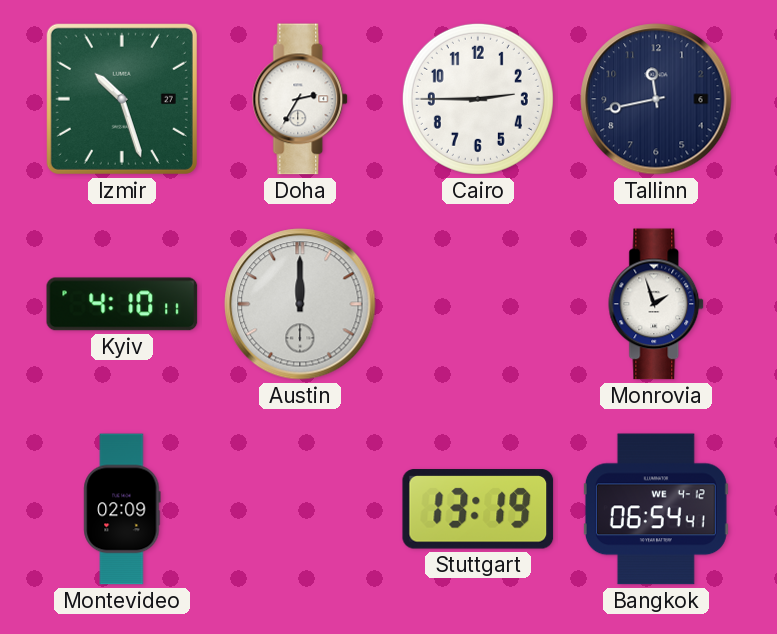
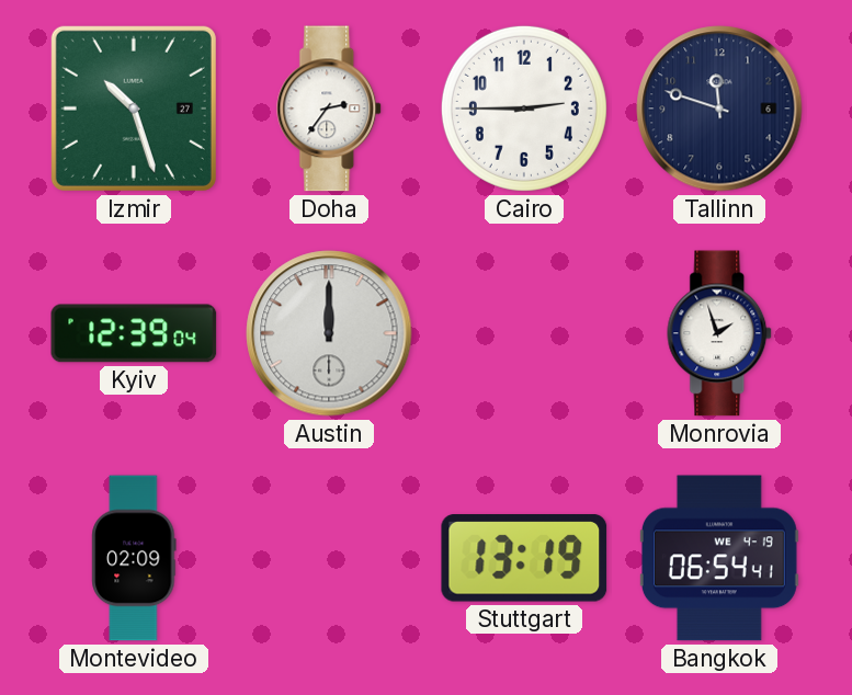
Doha: 2:35 -> 2:36
Tallinn: 11:43 -> 11:48
Kyiv: 4:10 -> 12:39
Bangkok date: WE 4-12 -> WE 4-19
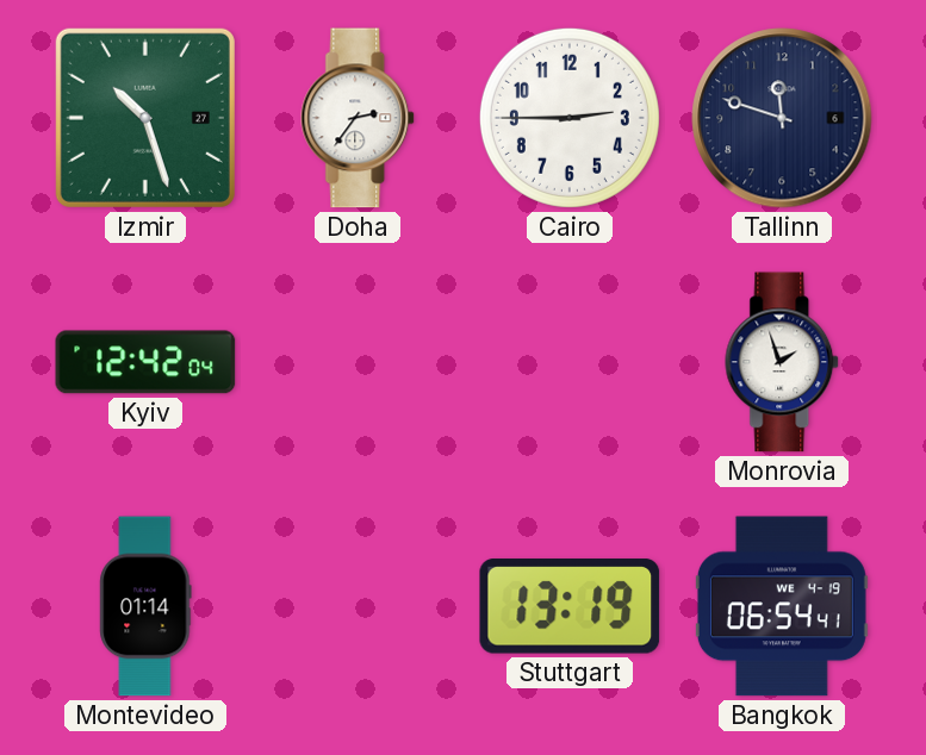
Kyiv: 12:39 -> 12:42
Austin: 12:00 -> none
Montevideo: 02:09 -> 01:14
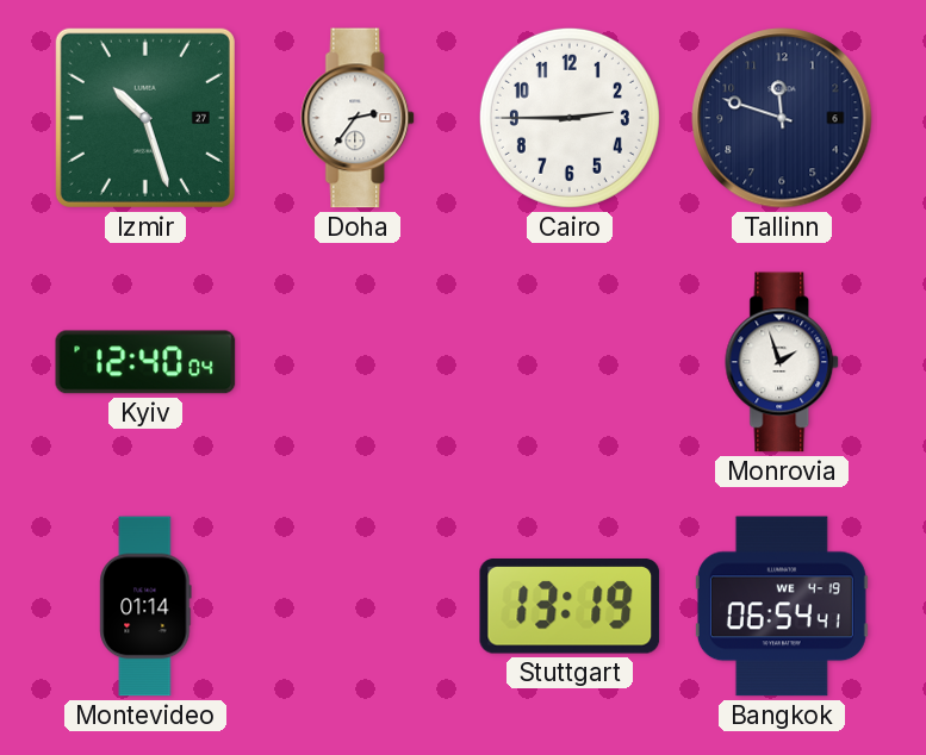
Kyiv: 12:42 -> 12:40
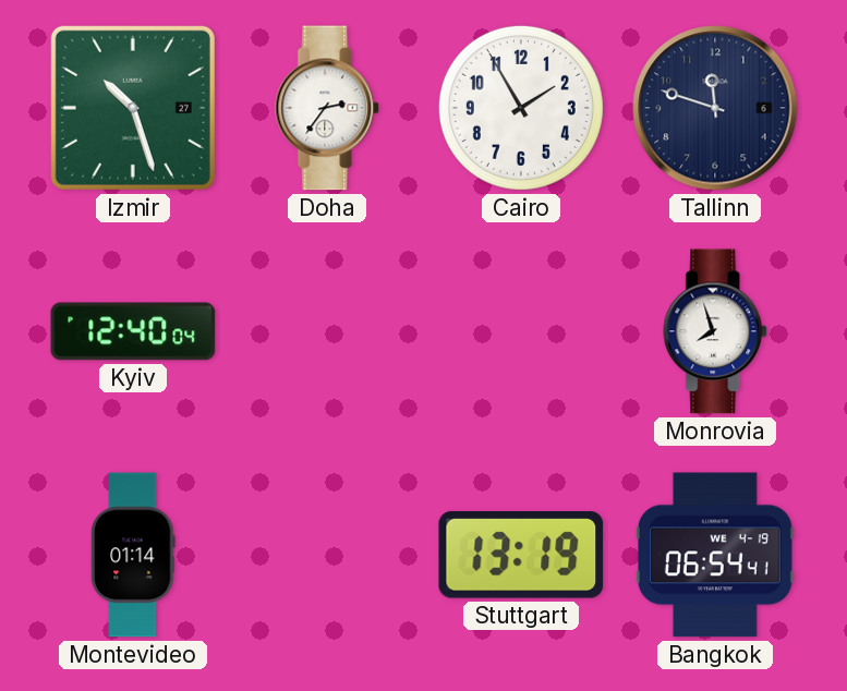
Cairo: 2:45 -> 1:55
Monrovia: 1:57 -> 7:57
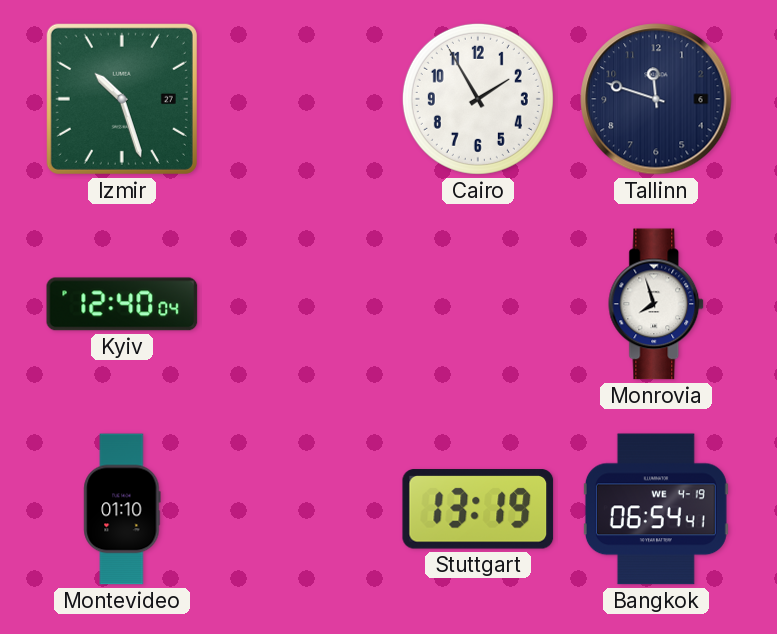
Doha: 2:36 -> none
Montevideo: 01:14 -> 01:10
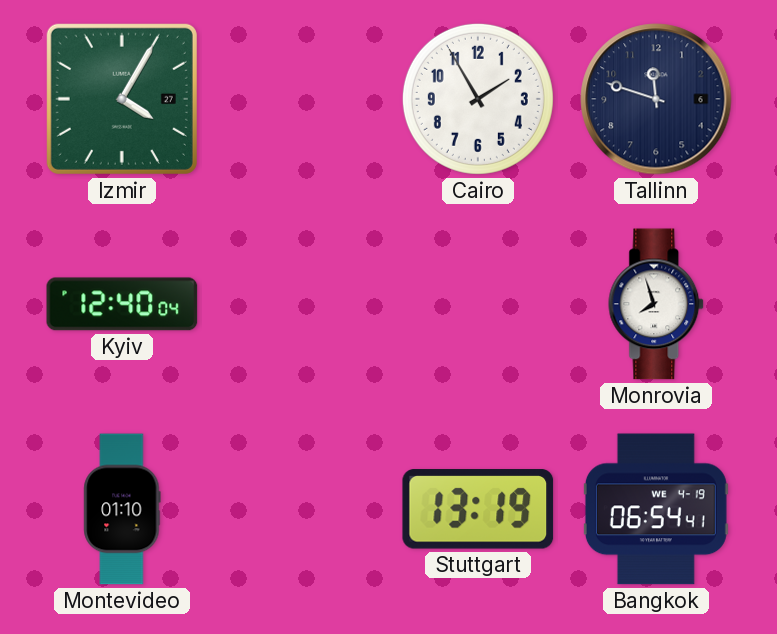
Izmir: 10:27 -> 4:05
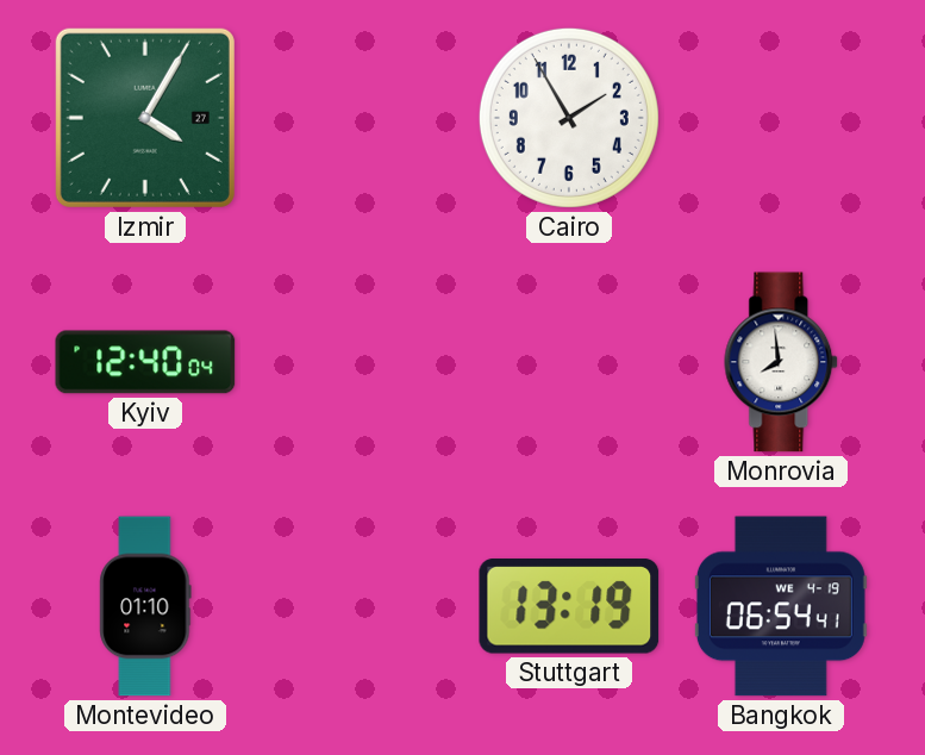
Tallinn: 11:48 -> none
Monrovia: 7:57 -> 7:59
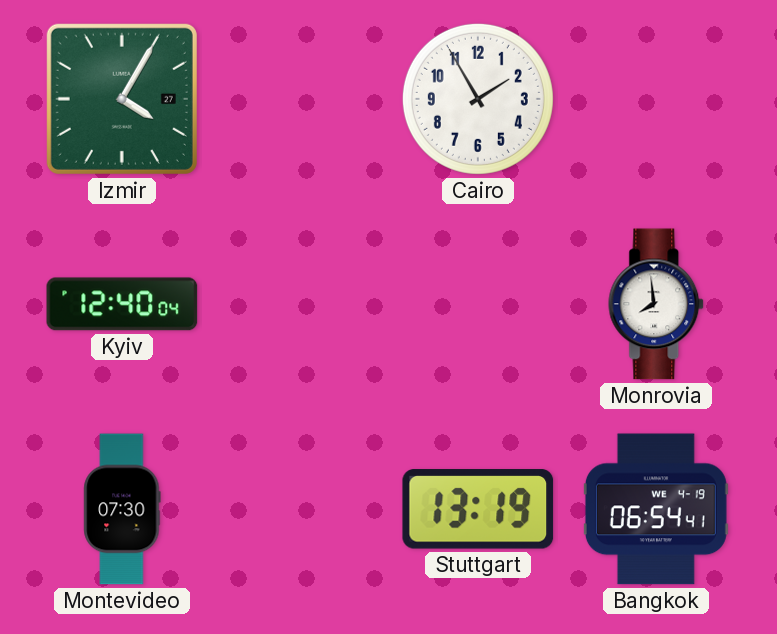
Montevideo: 01:10 -> 07:30
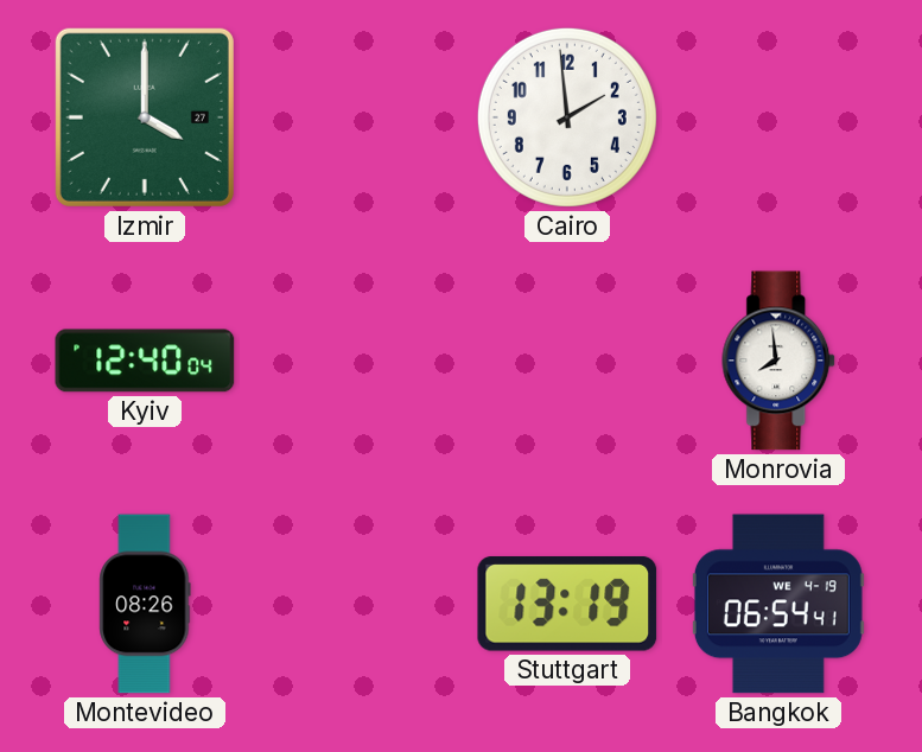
Izmir: 4:05 -> 4:00
Cairo: 1:55 -> 1:59
Montevideo: 07:30 -> 08:26
